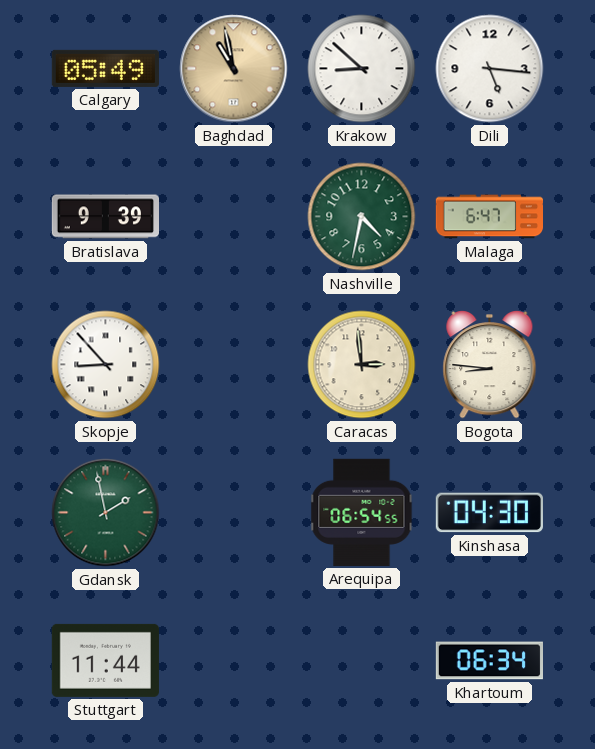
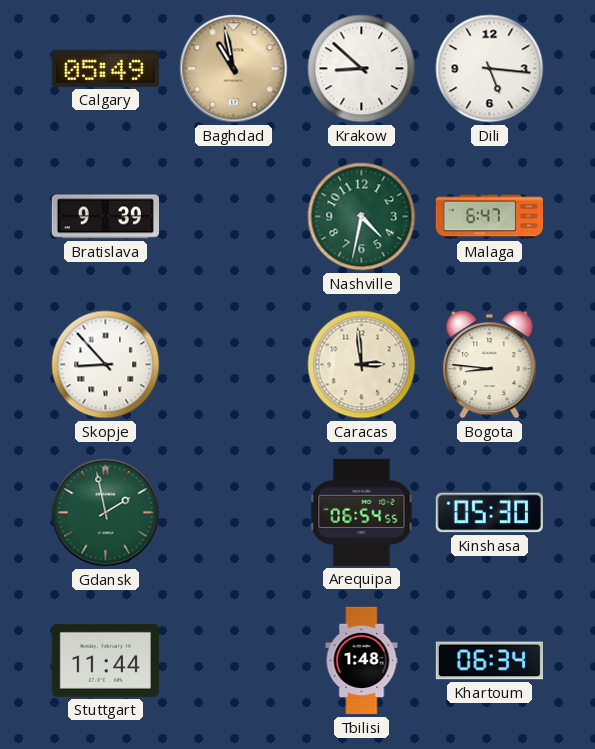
Kinshasa: 04:30 -> 05:30
Tbilisi: none -> 1:48
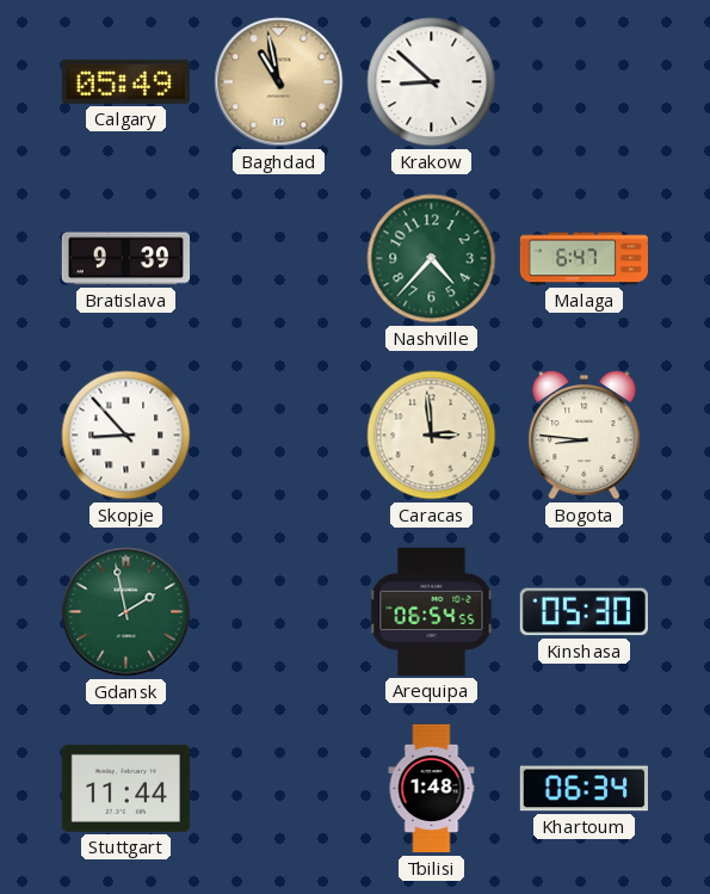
Dili: 5:16 -> none
Nashville: 4:32 -> 4:37
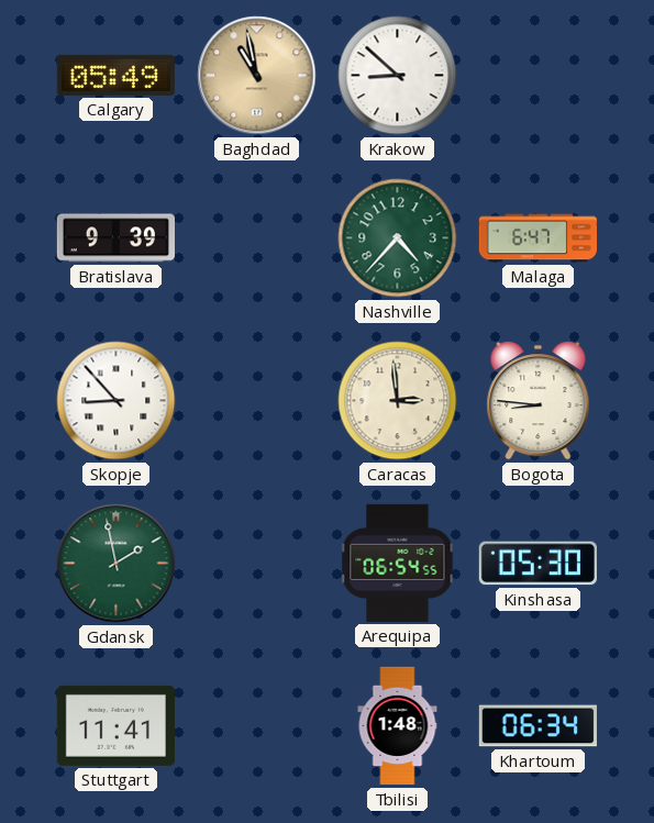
Stuttgart: 11:44 -> 11:41
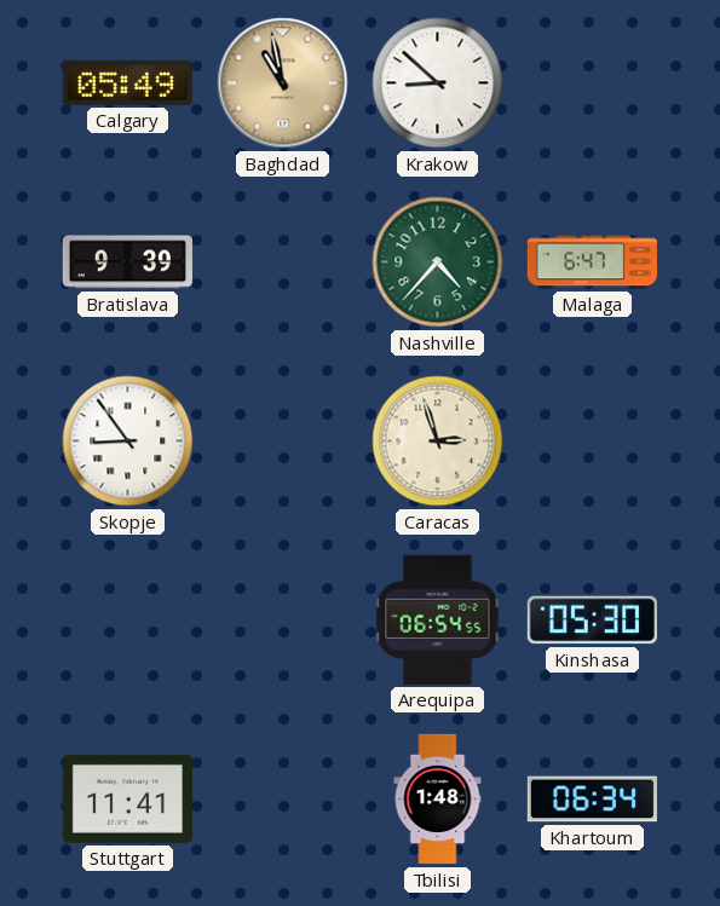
Skopje: 8:53 -> 8:54
Caracas: 2:59 -> 2:57
Bogota: 8:46 -> none
Gdansk: 1:58 -> none
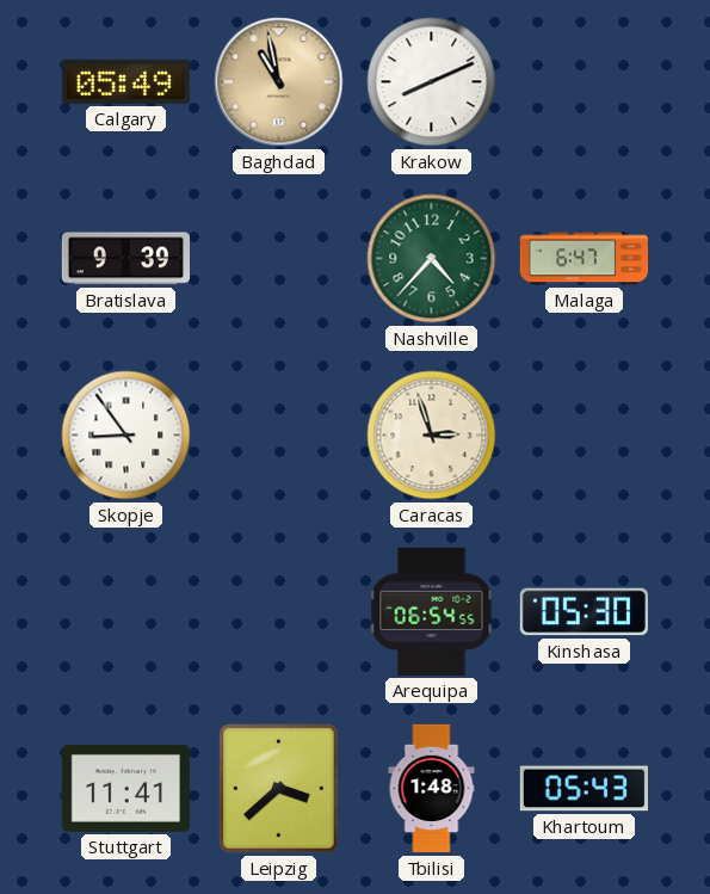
Krakow: 8:52 -> 8:11
Leipzig: none -> 3:38
Khartoum: 06:34 -> 05:43
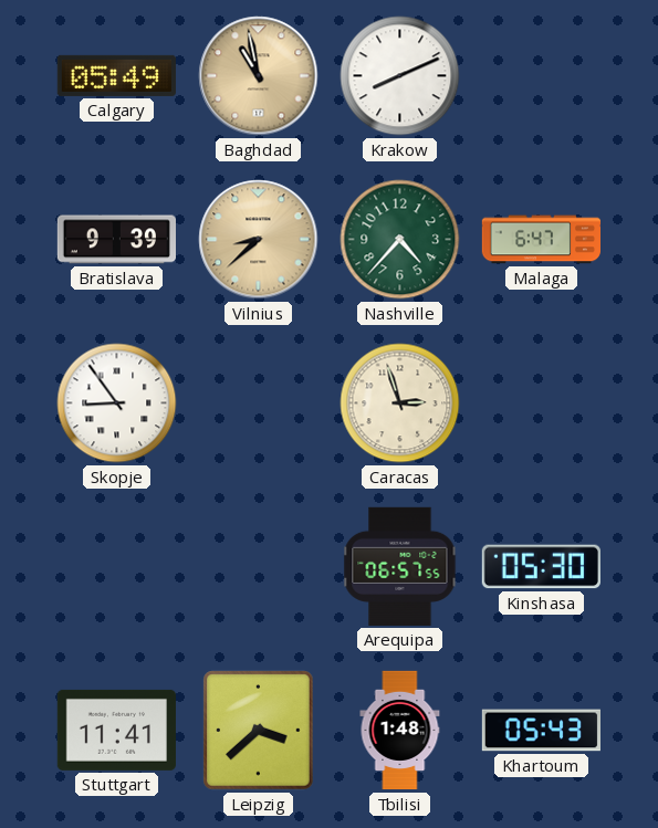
Vilnius: none -> 8:38
Arequipa: 06:54 -> 06:57
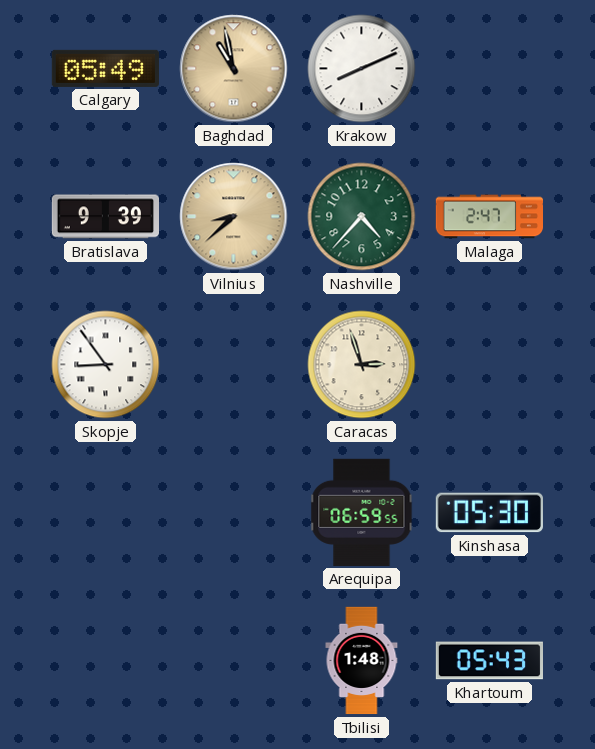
Malaga: 6:47 -> 2:47
Arequipa: 06:57 -> 06:59
Stuttgart: 11:41 -> none
Leipzig: 3:38 -> none
